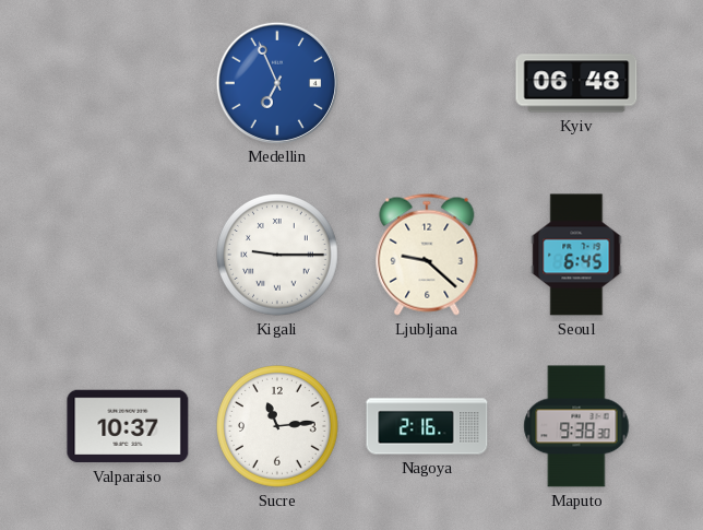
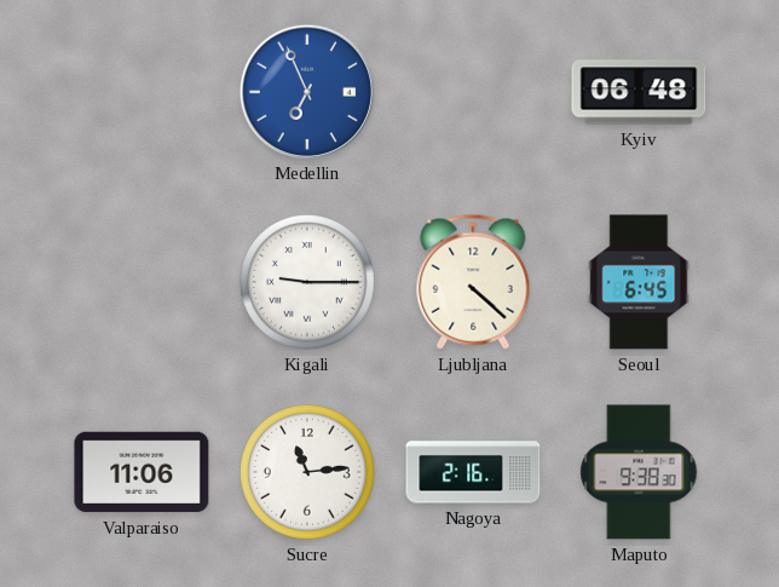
Ljubljana: 9:22 -> 4:22
Valparaiso: 10:37 -> 11:06
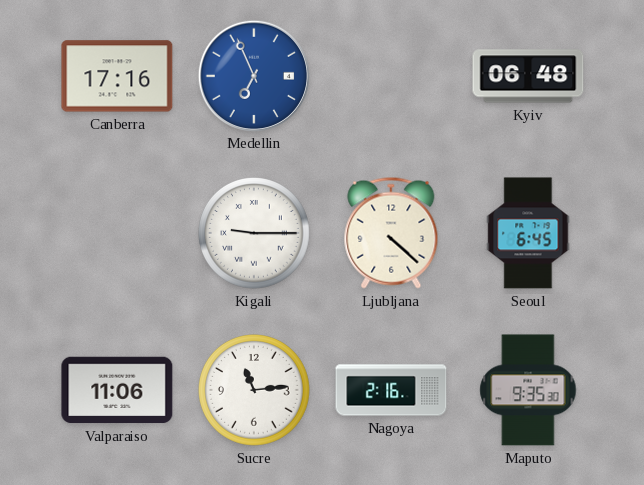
Canberra: none -> 17:16
Maputo: 9:38 -> 9:35
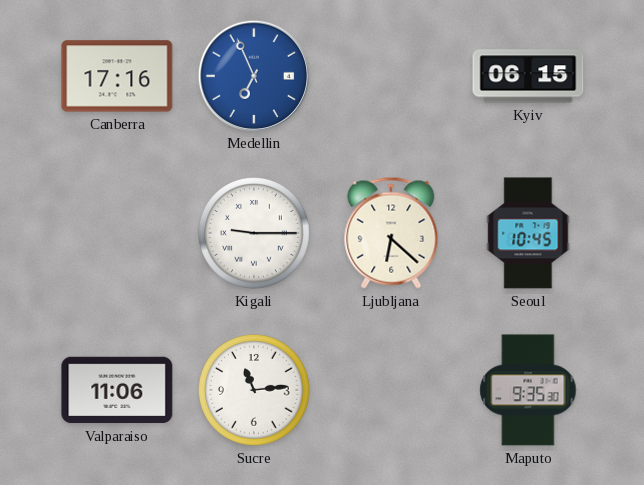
Kyiv: 06:48 -> 06:15
Ljubljana: 4:22 -> 6:22
Seoul: 6:45 -> 10:45
Nagoya: 2:16 -> none
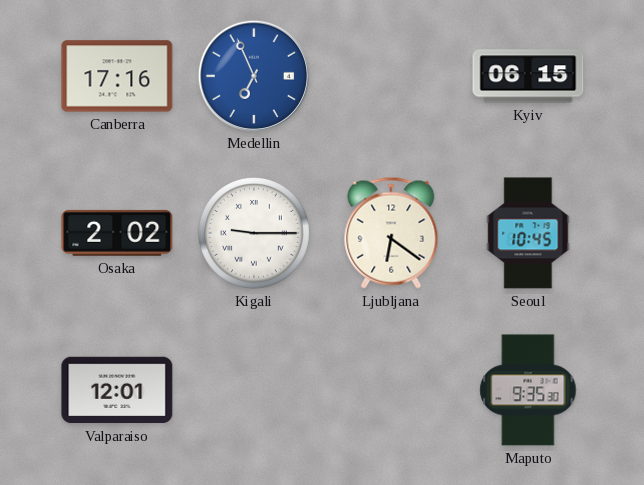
Osaka: none -> 2:02
Ljubljana: 6:22 -> 6:21
Valparaiso: 11:06 -> 12:01
Sucre: 11:14 -> none
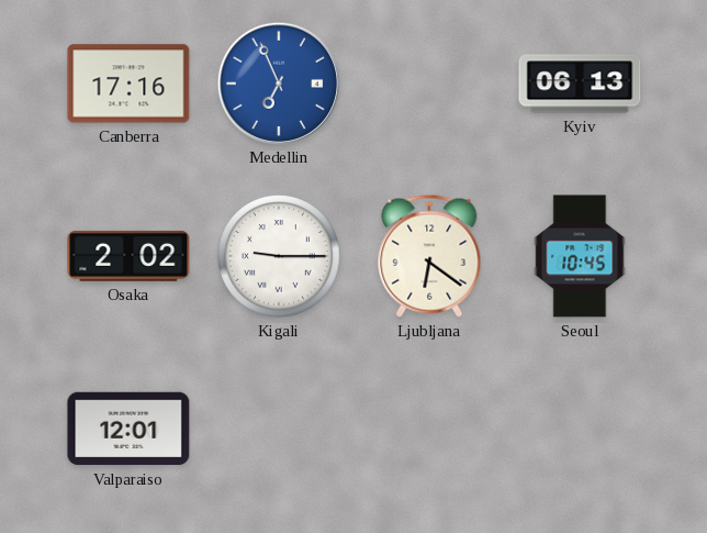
Kyiv: 06:15 -> 06:13
Maputo: 9:35 -> none
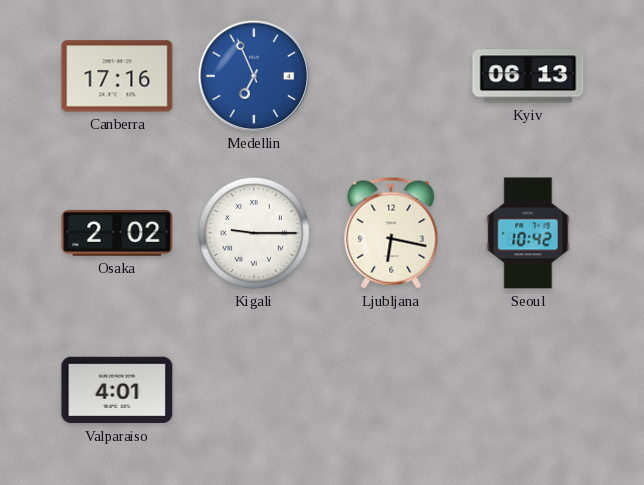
Ljubljana: 6:21 -> 6:17
Seoul: 10:45 -> 10:42
Valparaiso: 12:01 -> 4:01
